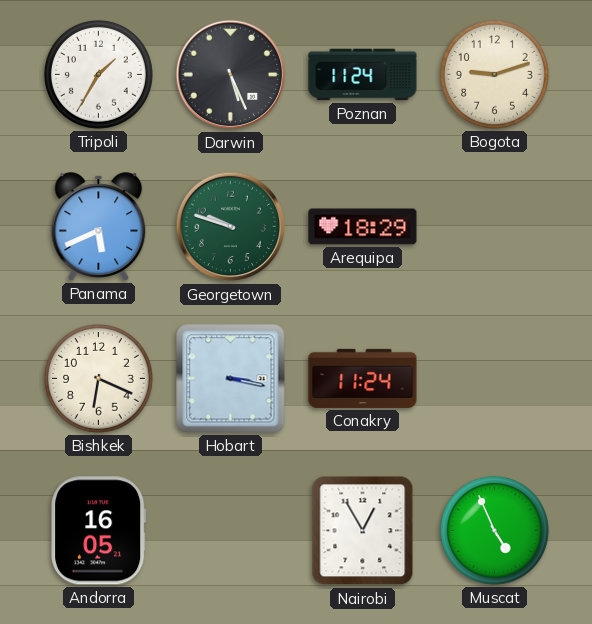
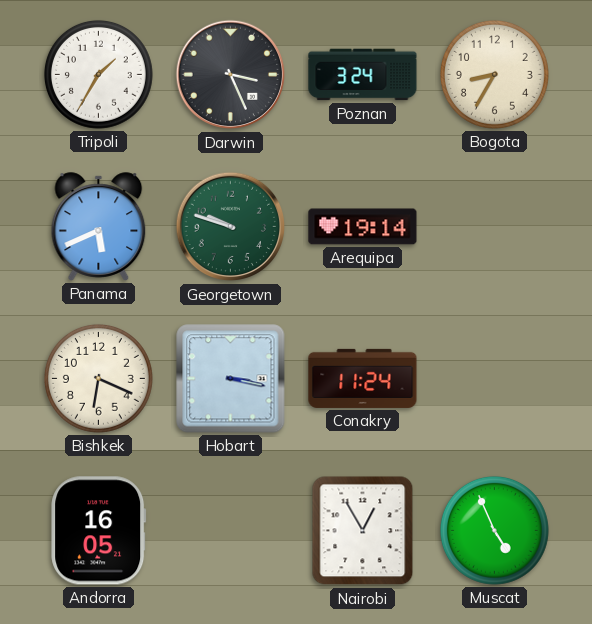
Darwin: 5:26 -> 3:26
Poznan: 11:24 -> 3:24
Bogota: 9:12 -> 8:35
Arequipa: 18:29 -> 19:14
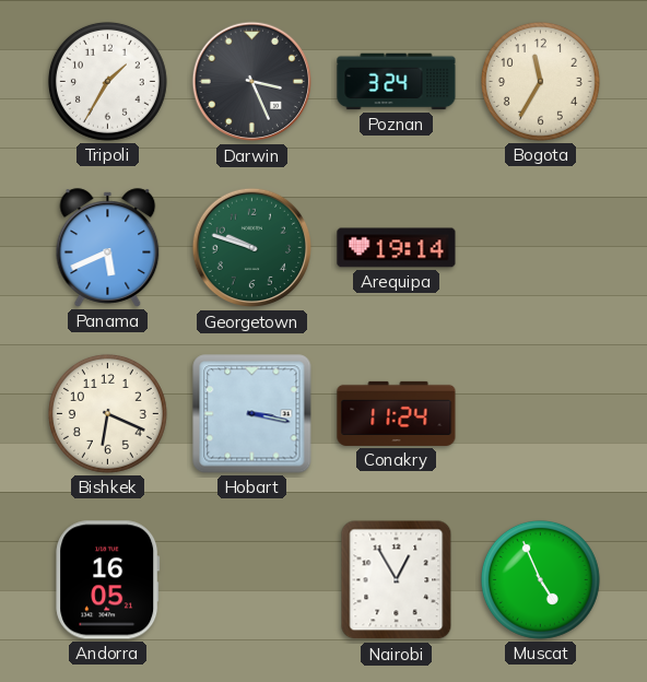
Bogota: 8:35 -> 11:35
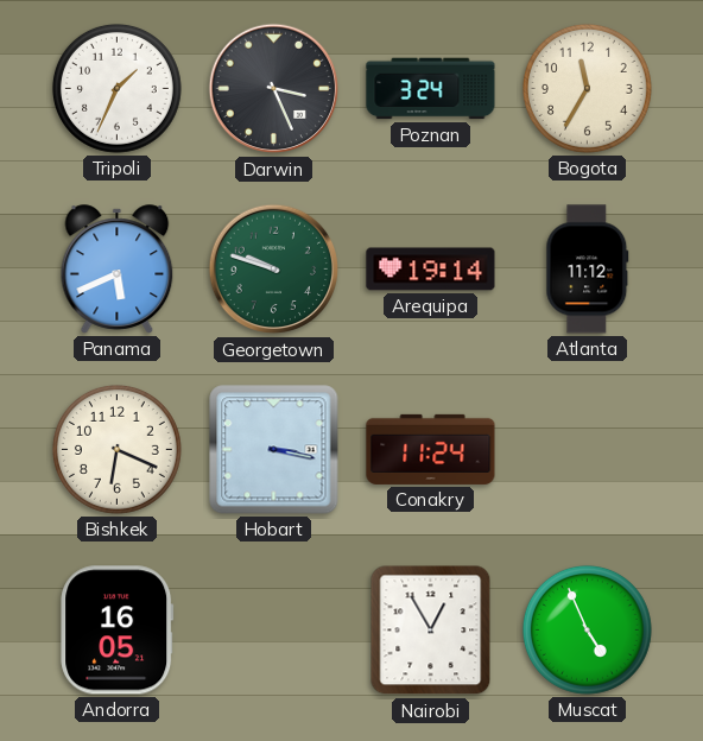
Tripoli: 1:35 -> 1:34
Atlanta: none -> 11:12
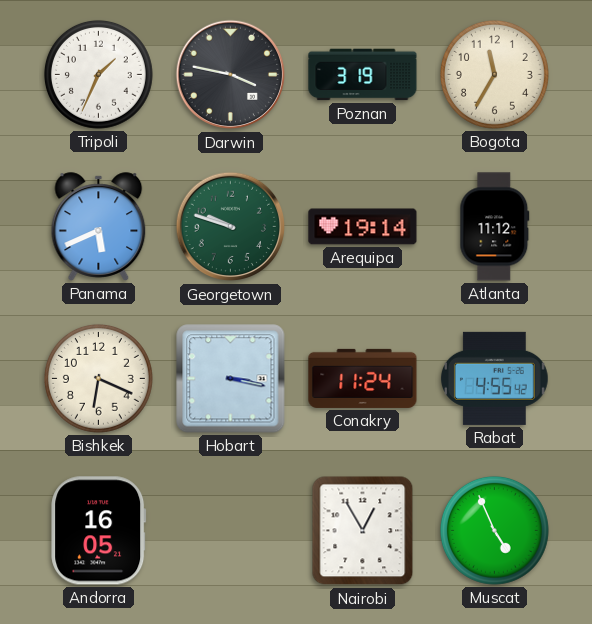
Darwin: 3:26 -> 3:47
Poznan: 3:24 -> 3:19
Rabat: none -> 4:55
